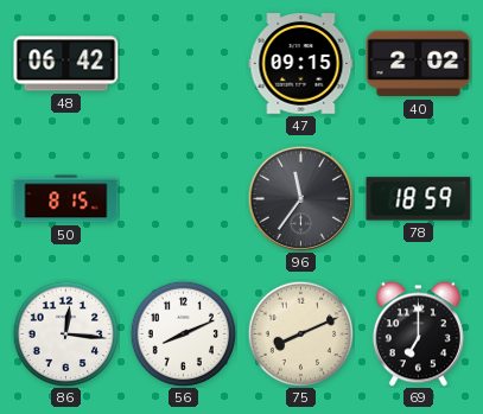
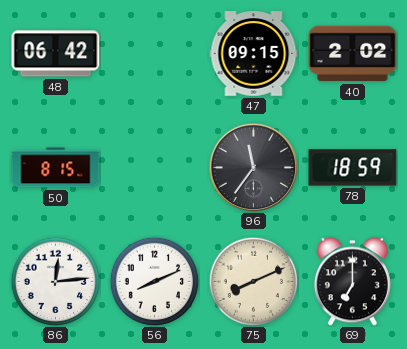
86: 12:16 -> 12:14
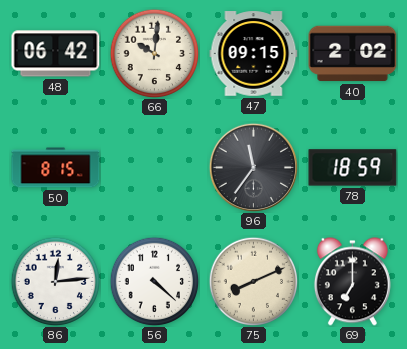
66: none -> 10:01
56: 8:11 -> 4:22
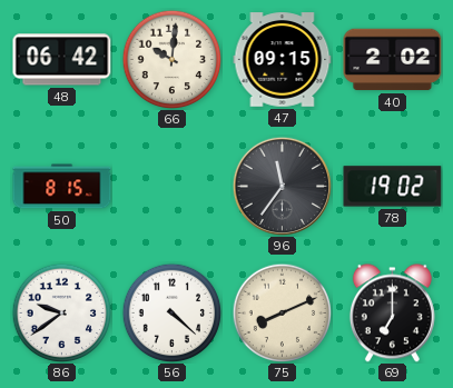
78: 18:59 -> 19:02
86: 12:14 -> 9:39
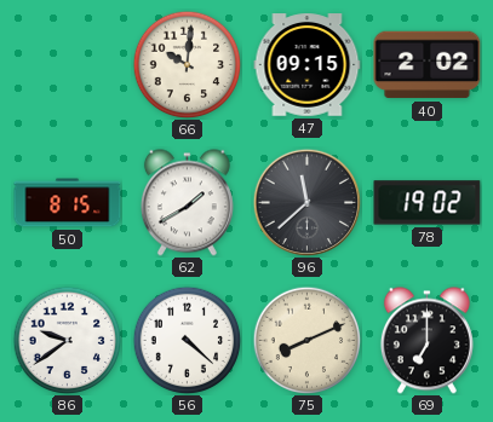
48: 06:42 -> none
62: none -> 1:40
96: 11:36 -> 11:38
